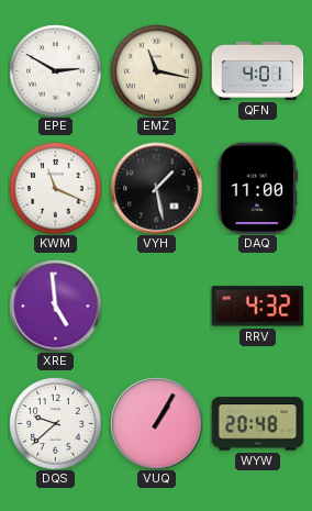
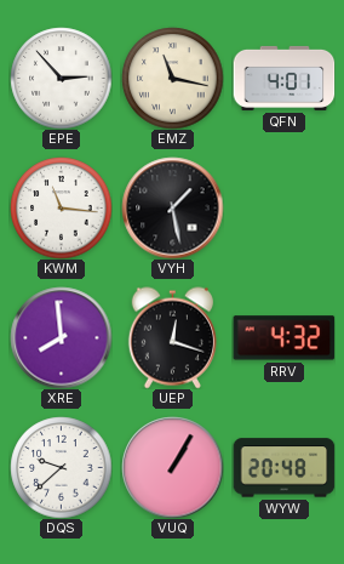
EPE: 2:50 -> 2:53
KWM: 11:19 -> 11:16
DAQ: 11:00 -> none
XRE: 4:59 -> 7:59
UEP: none -> 12:18
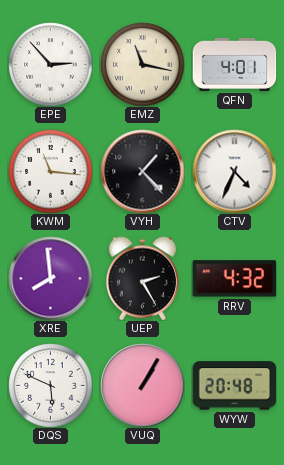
VYH: 1:28 -> 1:23
CTV: none -> 4:34
UEP: 12:18 -> 2:25
DQS: 9:38 -> 5:49
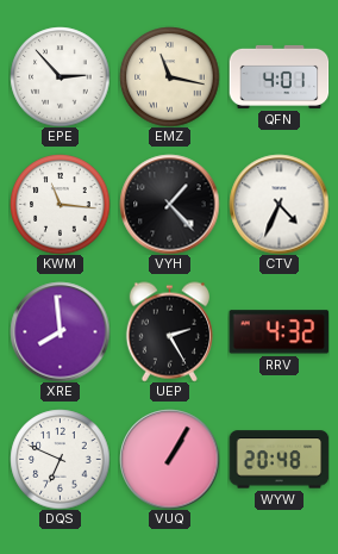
DQS: 5:49 -> 6:49
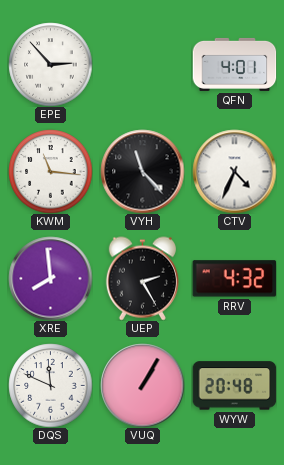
EMZ: 11:17 -> none
VYH: 1:23 -> 11:23
DQS: 6:49 -> 11:49
